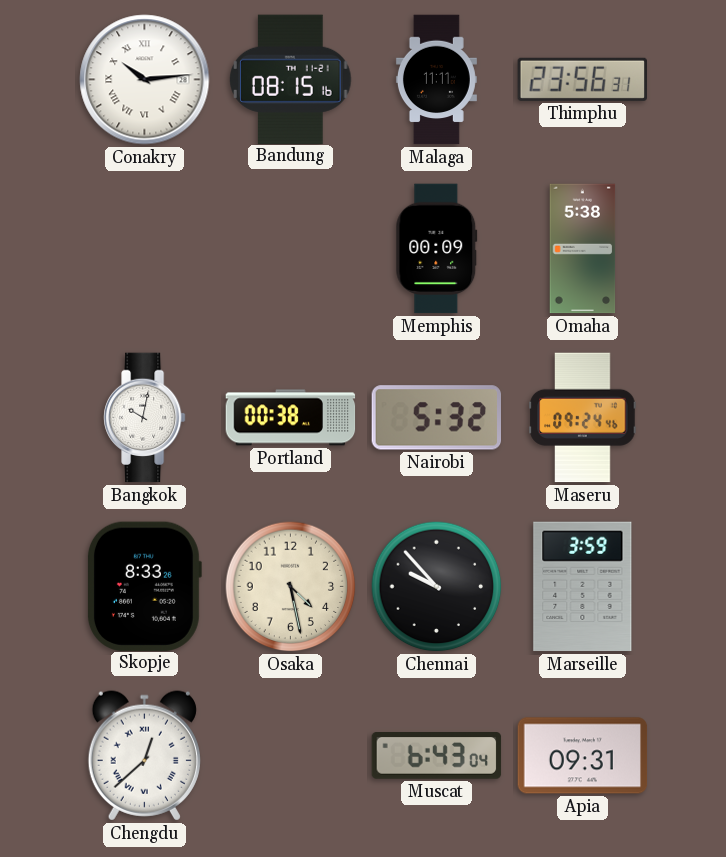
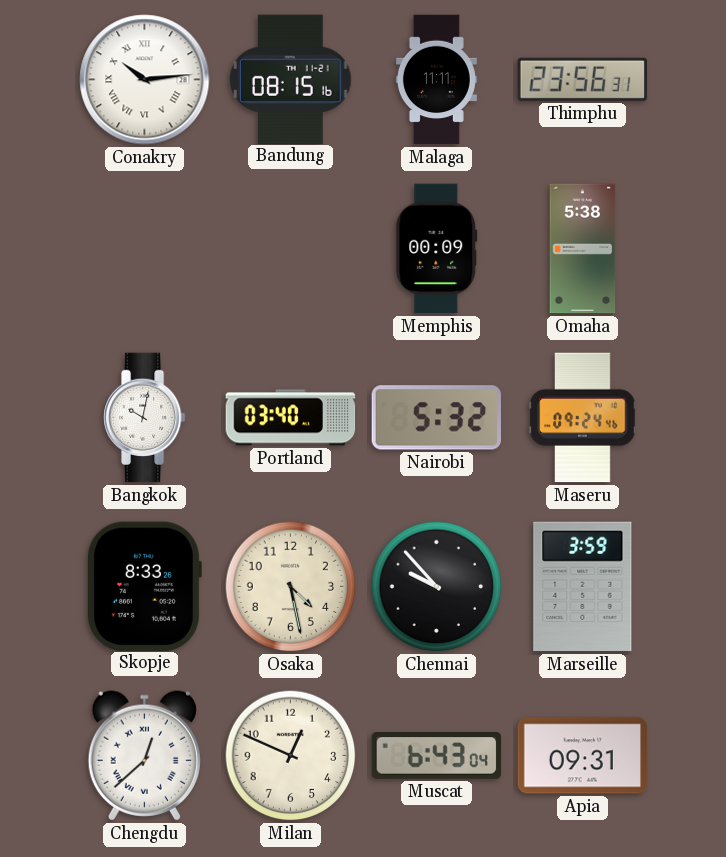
Portland: 00:38 -> 03:40
Milan: none -> 12:49
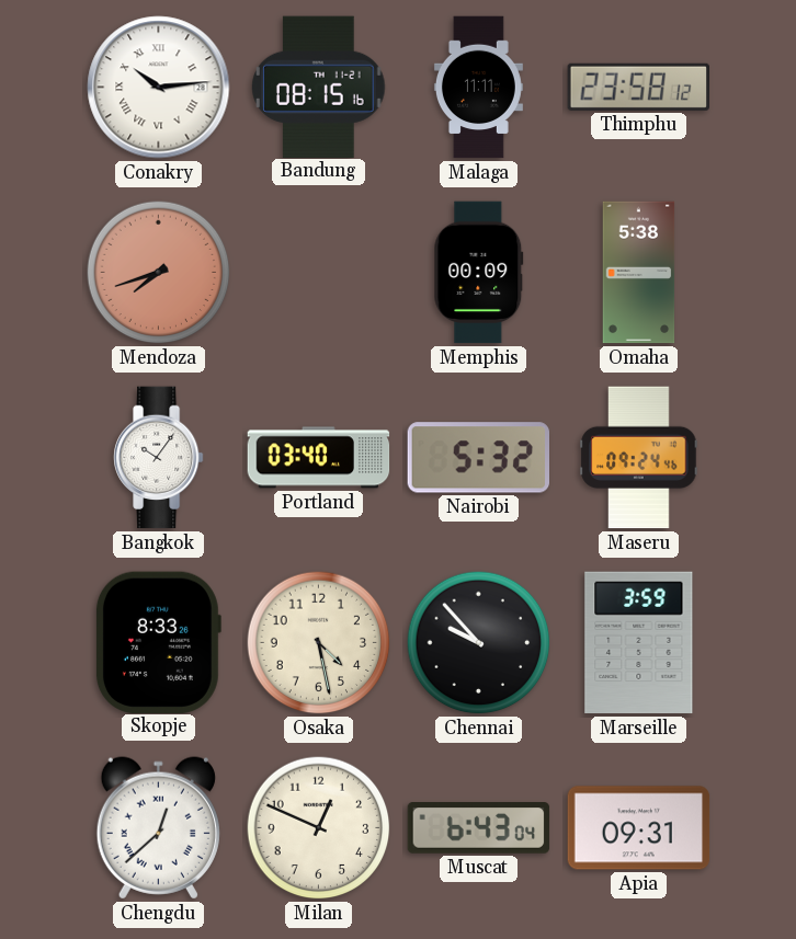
Thimphu: 23:56 -> 23:58
Mendoza: none -> 7:42
Bangkok: 10:02 -> 10:06
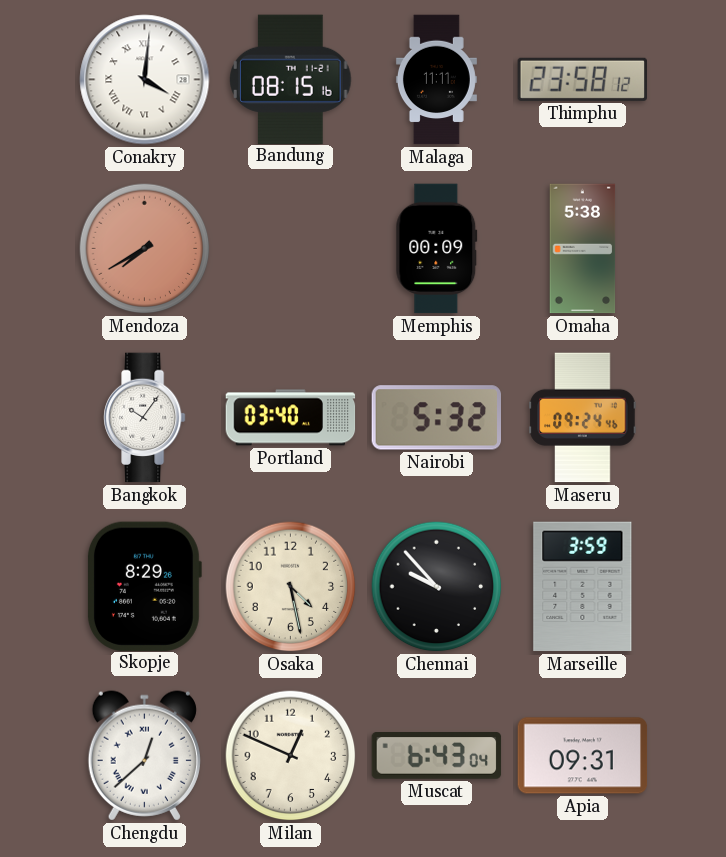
Conakry: 10:14 -> 4:01
Mendoza: 7:42 -> 7:40
Skopje: 8:33 -> 8:29
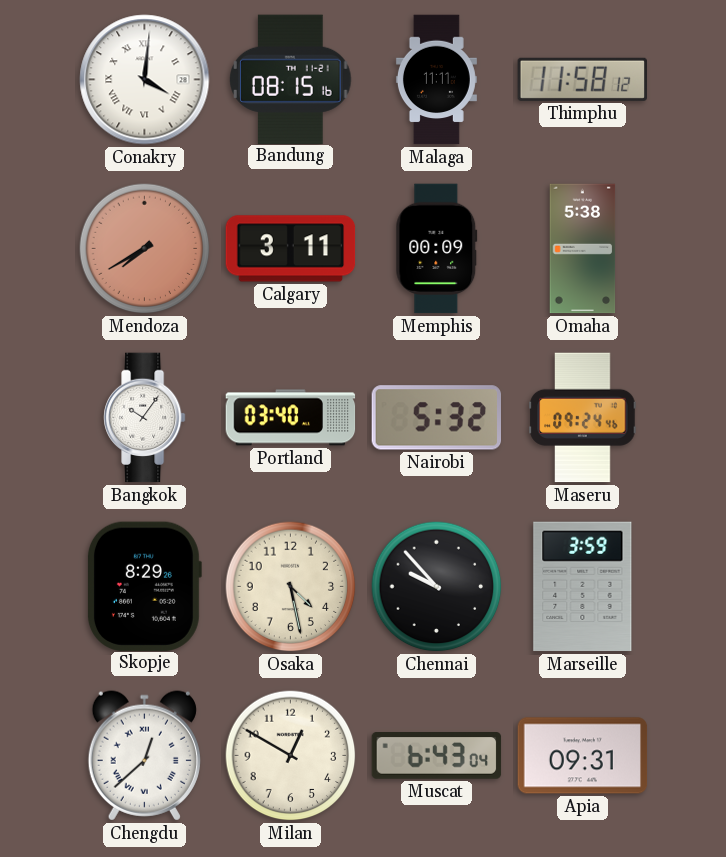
Thimphu: 23:58 -> 11:58
Calgary: none -> 3:11
Milan: 12:49 -> 12:50
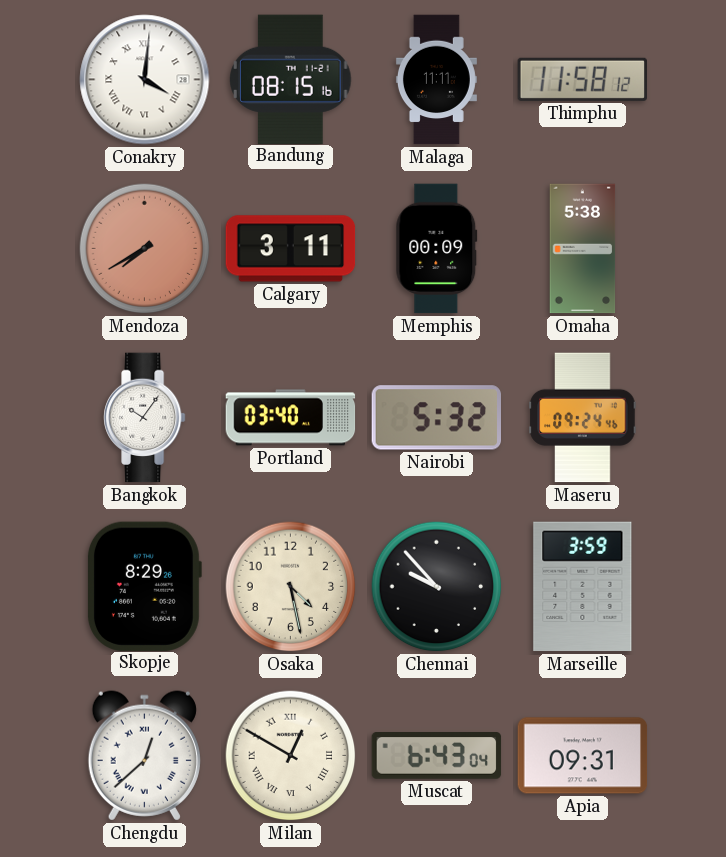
Milan numerals: Arabic -> Roman
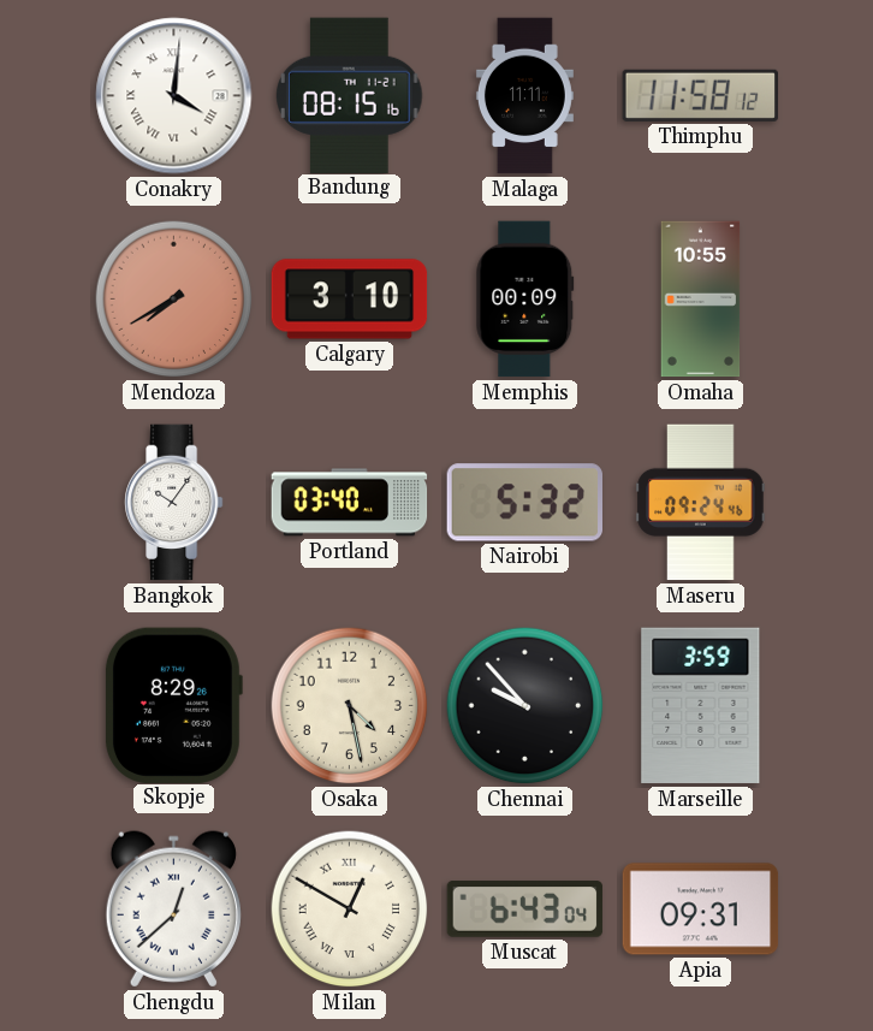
Calgary: 3:11 -> 3:10
Omaha: 5:38 -> 10:55
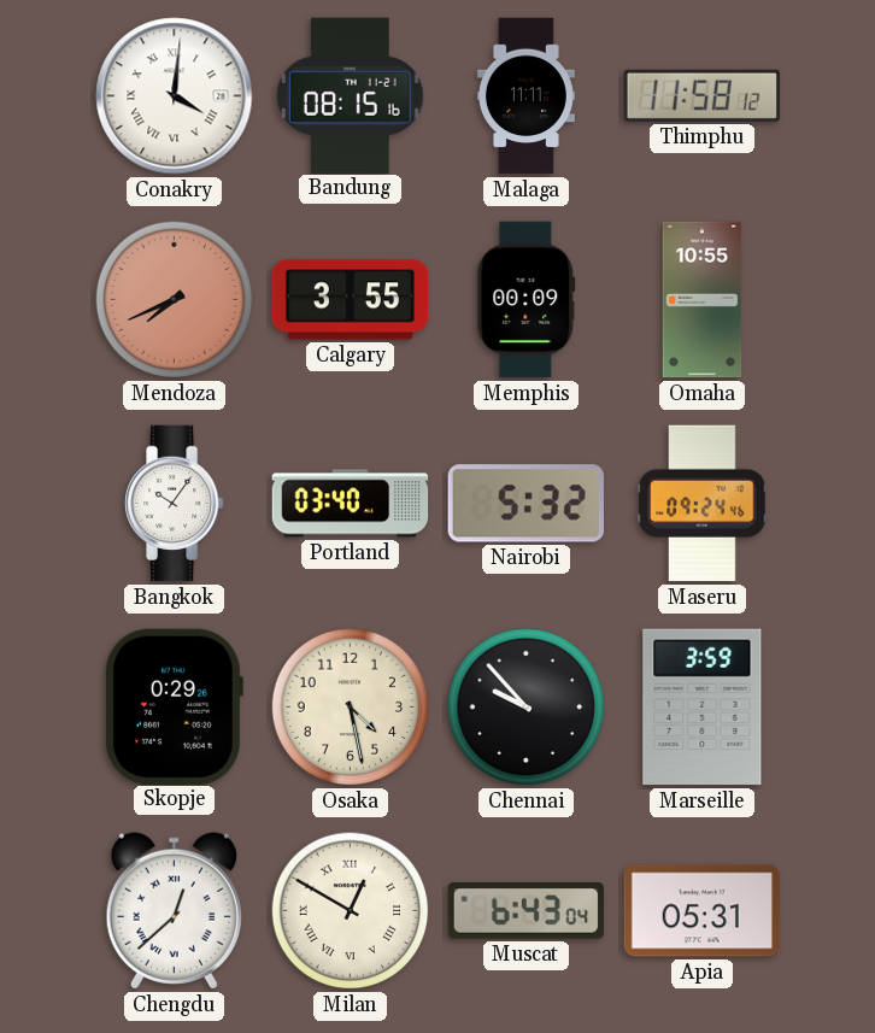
Mendoza: 7:40 -> 7:41
Calgary: 3:10 -> 3:55
Skopje: 8:29 -> 0:29
Apia: 09:31 -> 05:31
